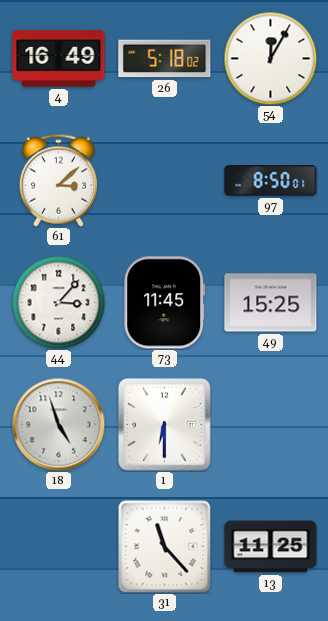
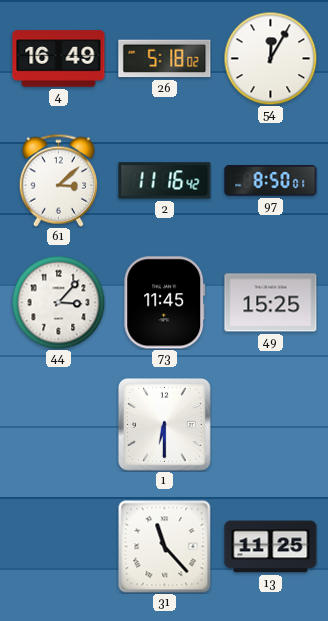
2: none -> 11:16
18: 4:57 -> none
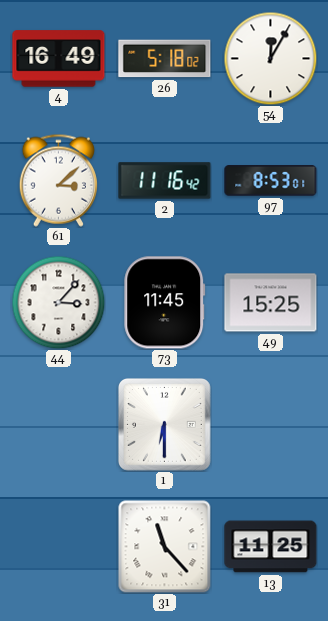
97: 8:50 -> 8:53
